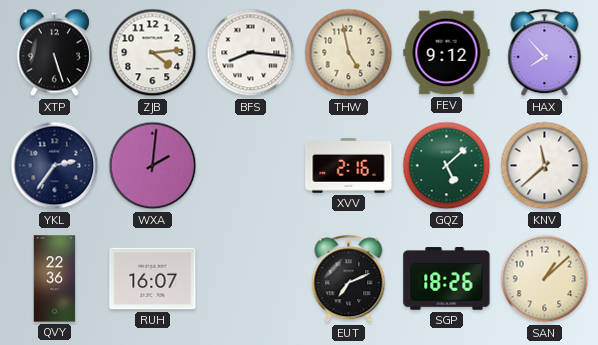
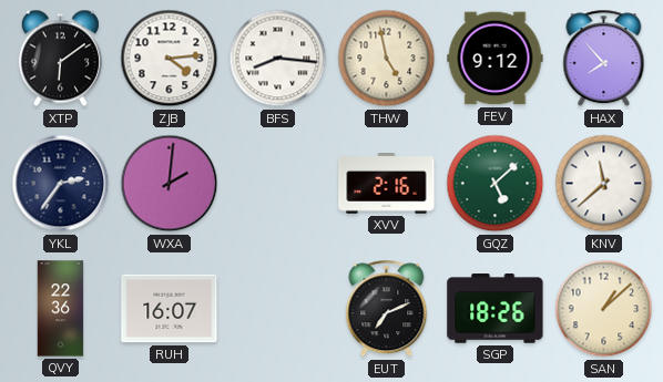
XTP: 5:27 -> 6:09
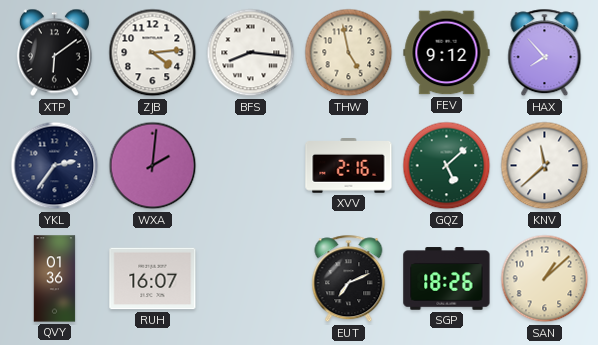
QVY: 22:36 -> 01:36
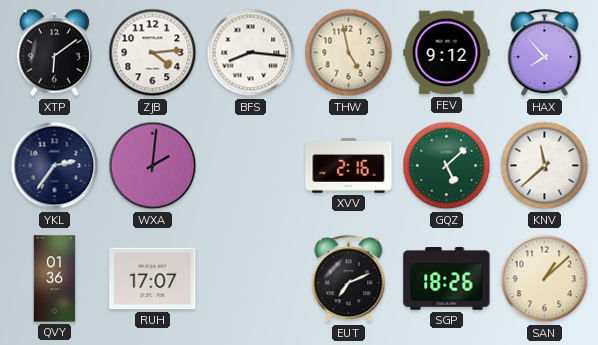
RUH: 16:07 -> 17:07
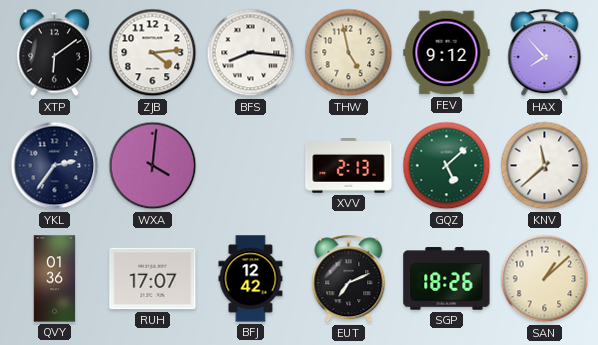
WXA: 2:01 -> 4:01
XVV: 2:16 -> 2:13
BFJ: none -> 12:42
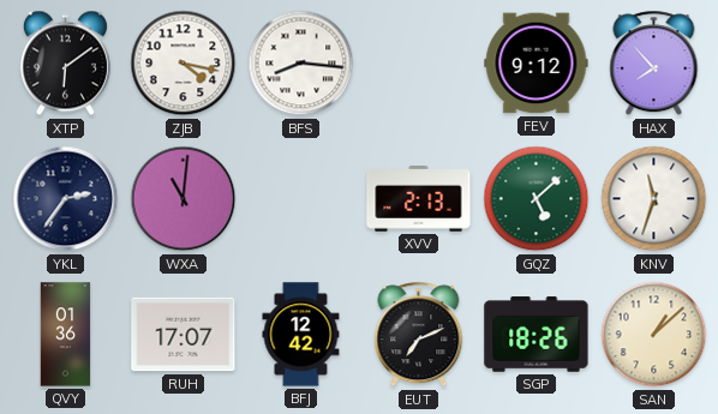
ZJB: 4:14 -> 4:17
THW: 4:58 -> none
WXA: 4:01 -> 11:01
KNV: 11:38 -> 11:33
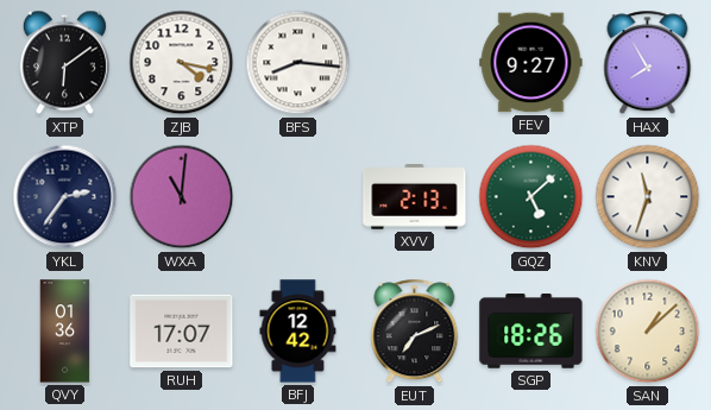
FEV: 9:12 -> 9:27
HAX: 7:53 -> 7:55
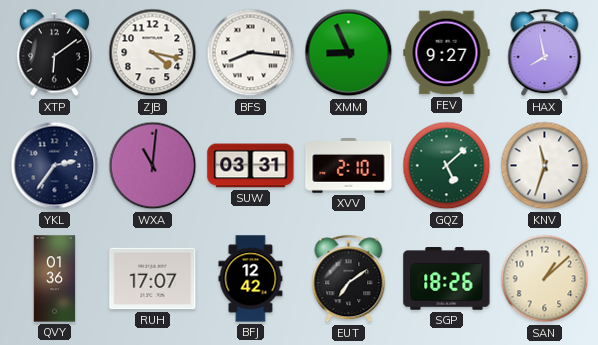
XMM: none -> 8:56
HAX: 7:55 -> 7:58
SUW: none -> 03:31
XVV: 2:13 -> 2:10
EUT: 7:11 -> 7:09
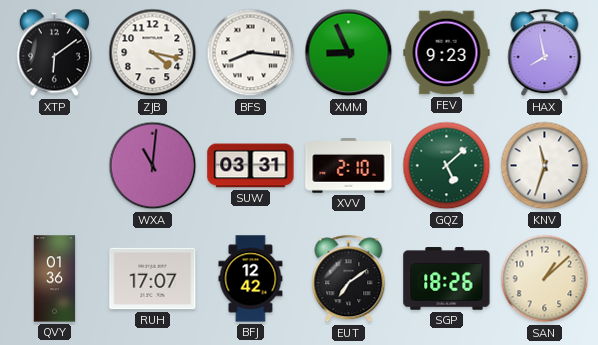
FEV: 9:27 -> 9:23
YKL: 2:36 -> none
